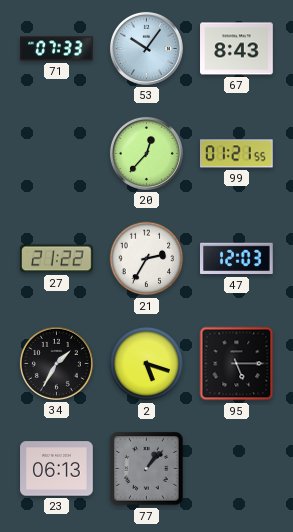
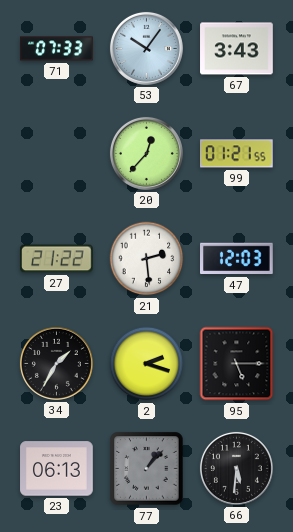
67: 8:43 -> 3:43
21: 2:35 -> 2:29
2: 5:18 -> 2:18
66: none -> 5:31
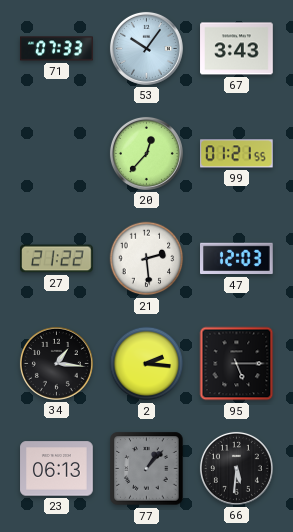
34: 1:35 -> 1:16
2: 2:18 -> 2:16
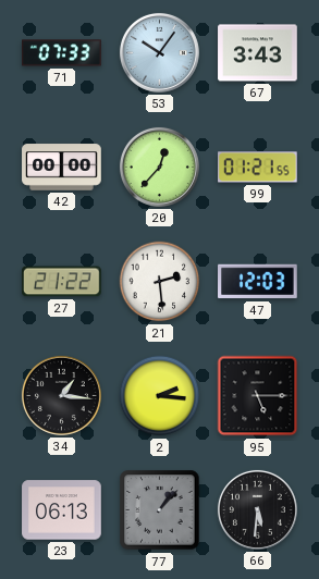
42: none -> 00:00
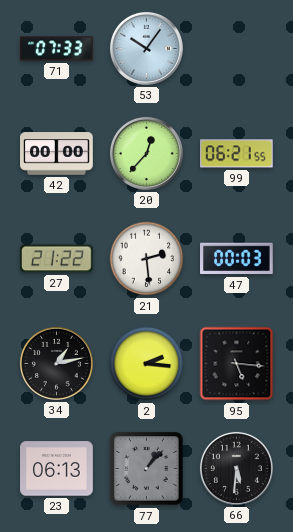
67: 3:43 -> none
99: 01:21 -> 06:21
47: 12:03 -> 00:03
34: 1:16 -> 1:13
95: 5:15 -> 5:16
